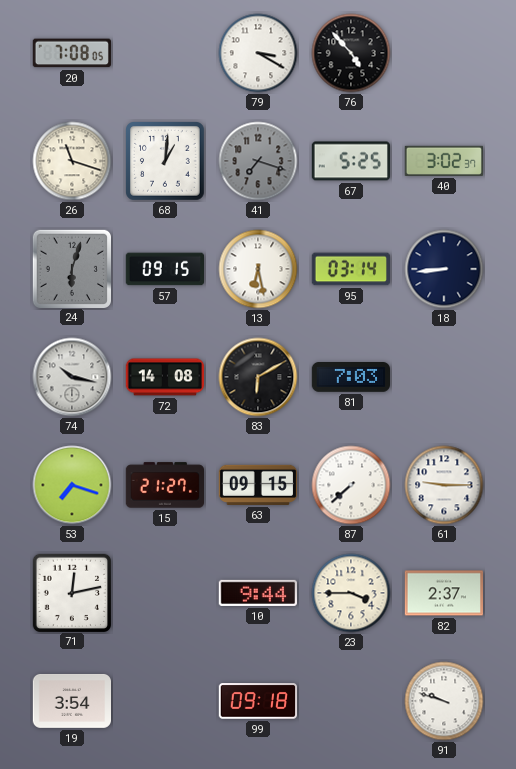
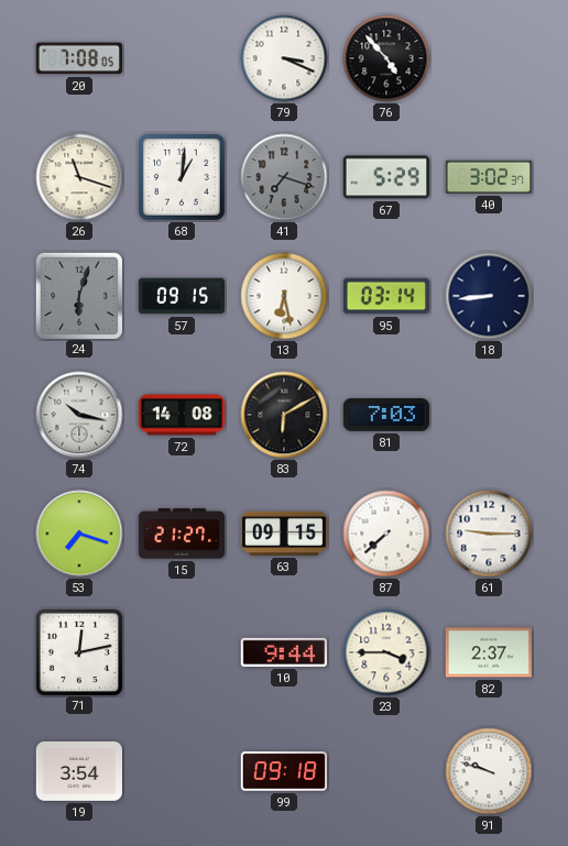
79: 3:20 -> 3:19
67: 5:25 -> 5:29
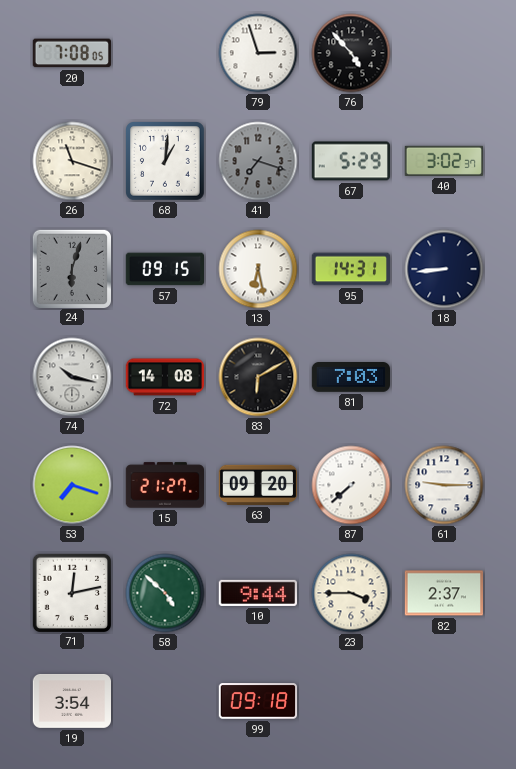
79: 3:19 -> 2:57
95: 03:14 -> 14:31
63: 09:15 -> 09:20
58: none -> 4:52
91: 9:48 -> none
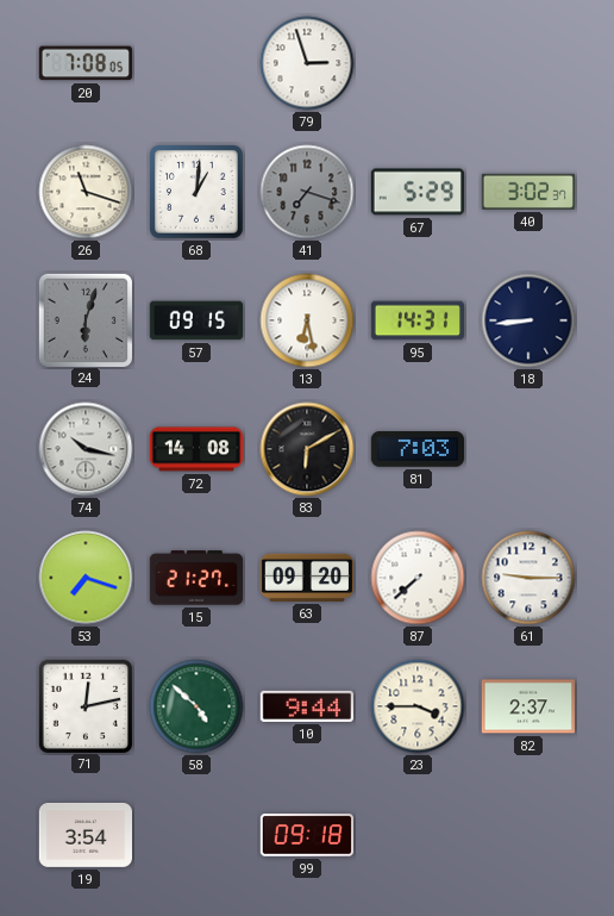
76: 4:53 -> none
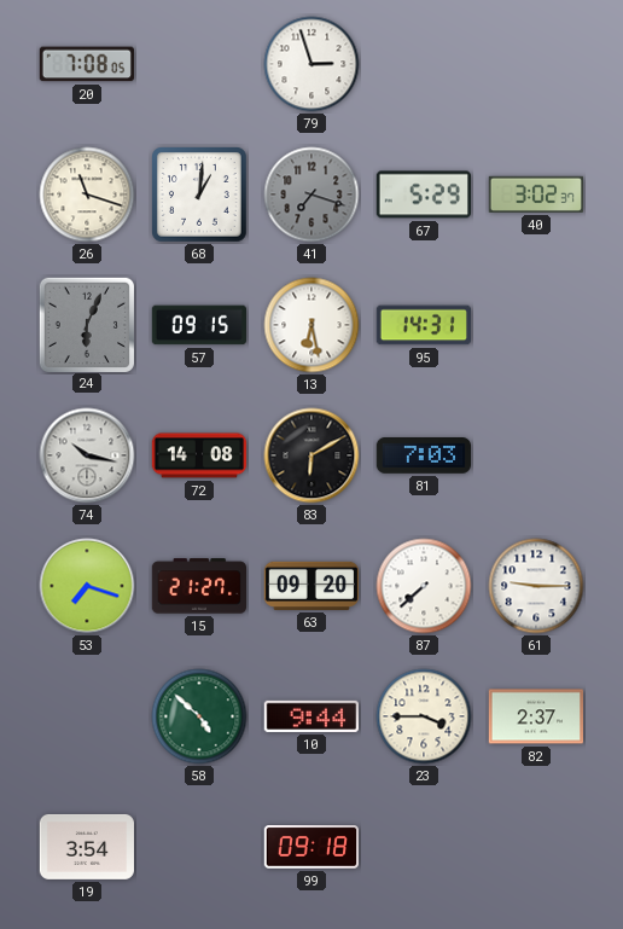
24: 6:03 -> 6:04
18: 8:44 -> none
71: 12:13 -> none
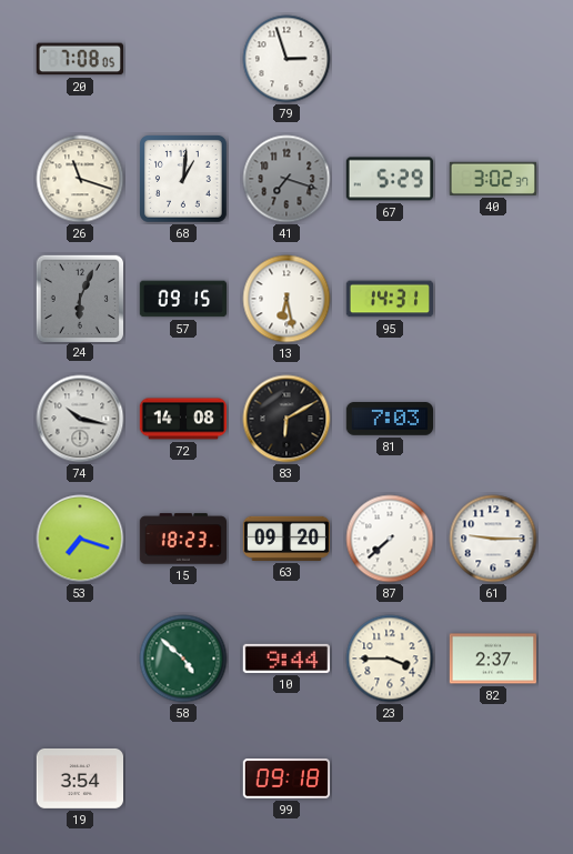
15: 21:27 -> 18:23
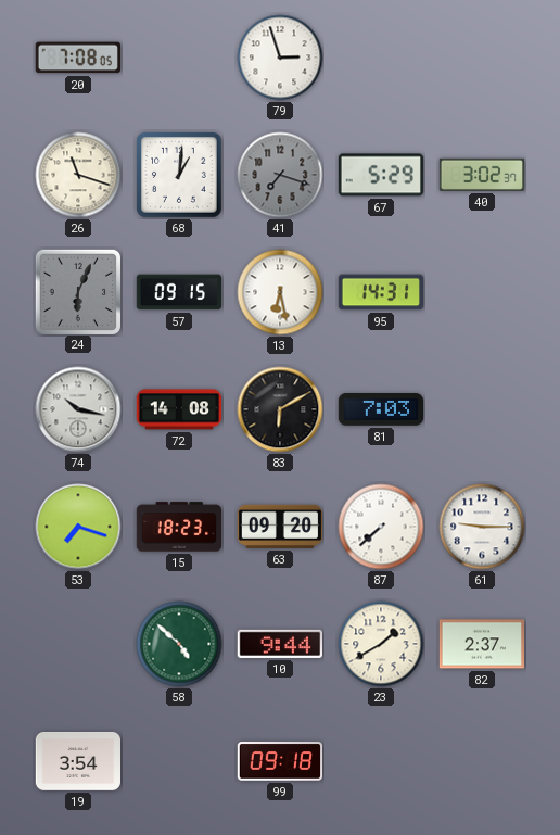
23: 3:45 -> 1:40
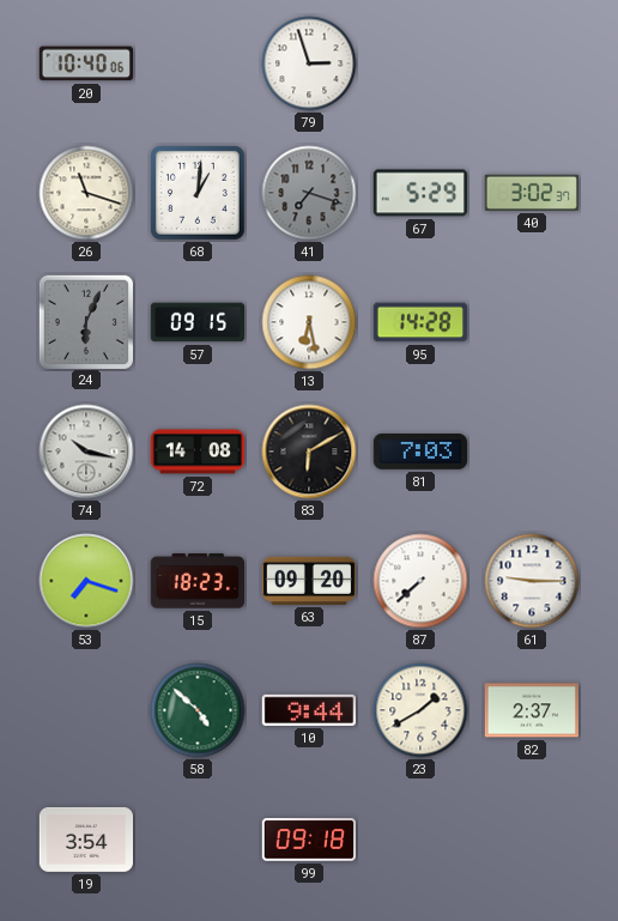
20: 7:08 -> 10:40
95: 14:31 -> 14:28
